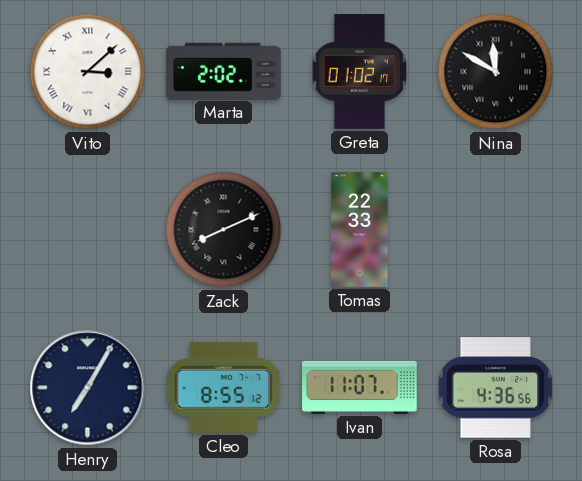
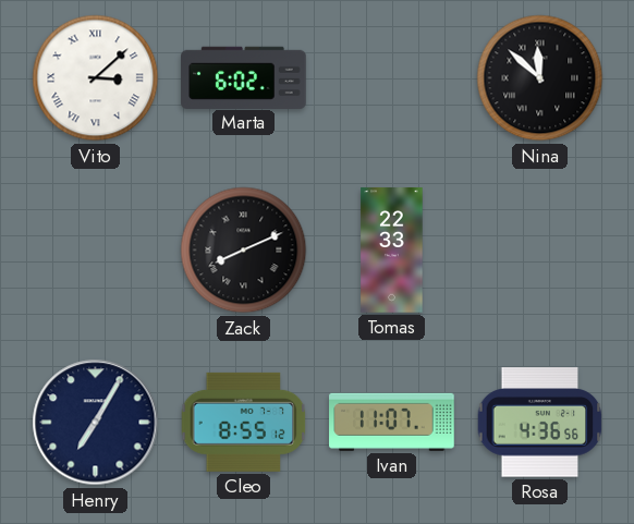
Marta: 2:02 -> 6:02
Greta: 01:02 -> none
Nina: 11:50 -> 11:52
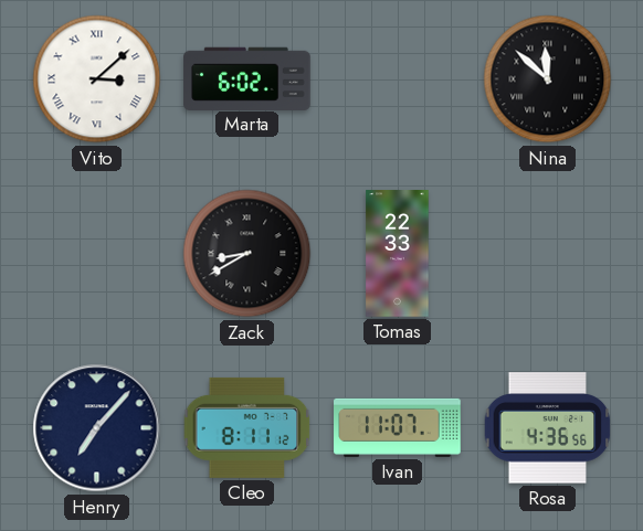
Zack: 8:11 -> 8:40
Henry: 7:05 -> 7:07
Cleo: 8:55 -> 8:11
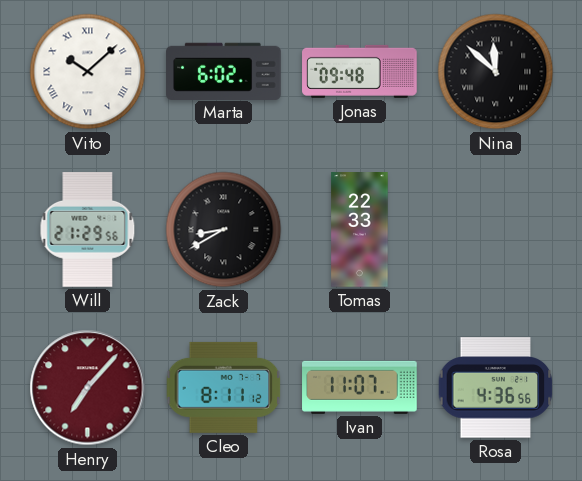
Vito: 3:08 -> 10:08
Jonas: none -> 09:48
Will: none -> 21:29
Henry dial: navy -> burgundy
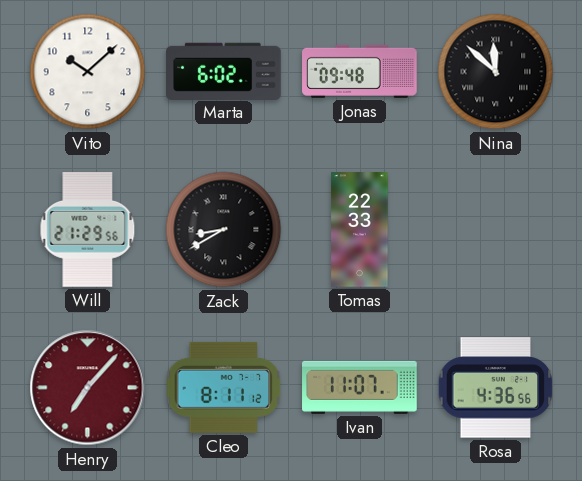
Vito numerals: Roman -> Arabic
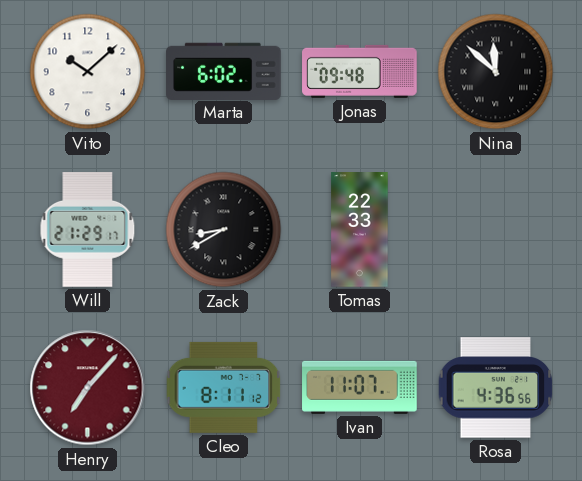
Will: 21:29:56 -> 21:29:17
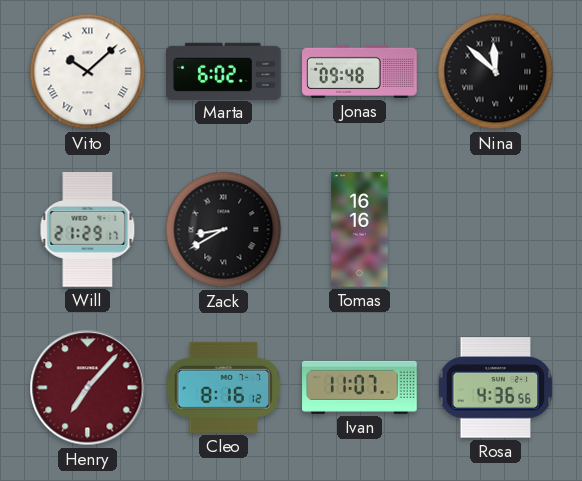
Vito numerals: Arabic -> Roman
Tomas: 22:33 -> 16:16
Cleo: 8:11 -> 8:16
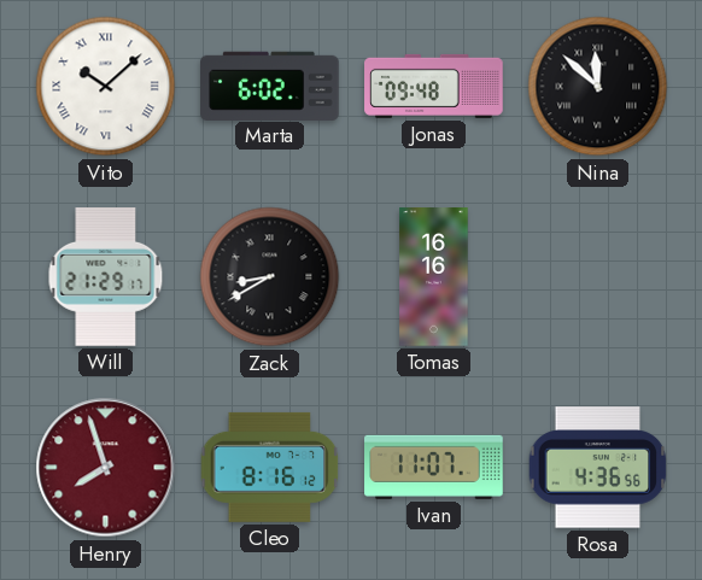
Henry: 7:07 -> 7:57
